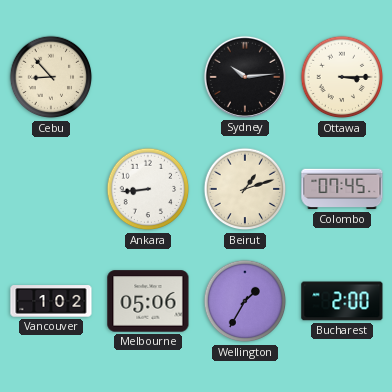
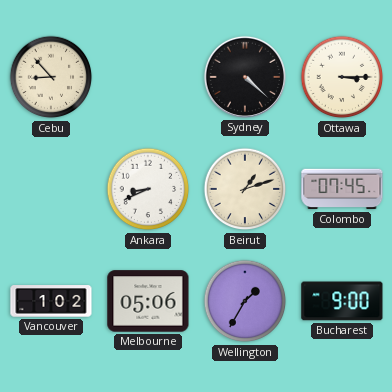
Sydney: 10:14 -> 4:22
Ankara: 8:44 -> 8:41
Bucharest: 2:00 -> 9:00
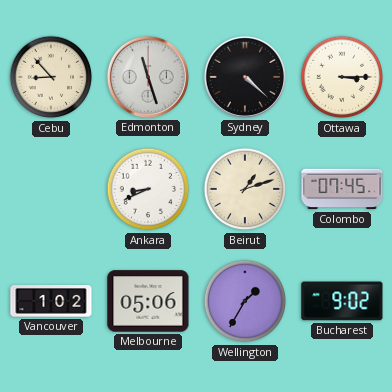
Edmonton: none -> 11:27
Bucharest: 9:00 -> 9:02
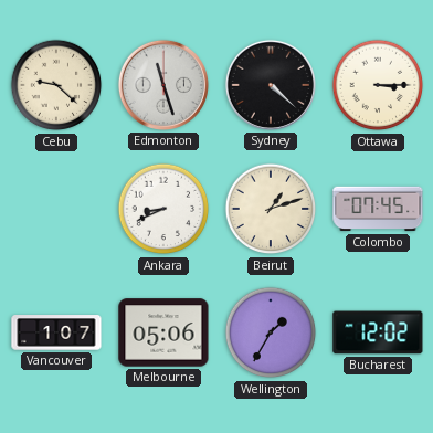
Cebu: 8:53 -> 9:22
Vancouver: 1:02 -> 1:07
Bucharest: 9:02 -> 12:02
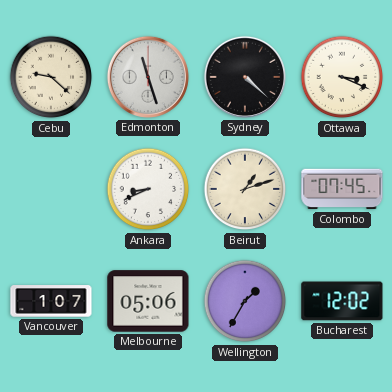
Ottawa: 3:15 -> 3:19
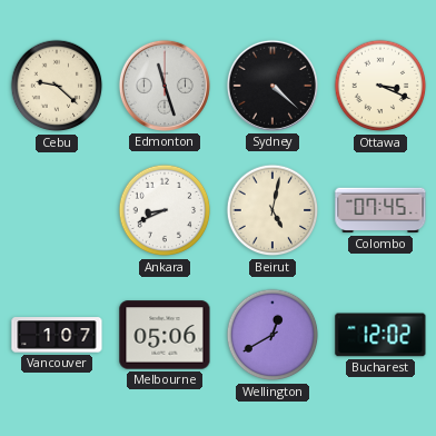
Beirut: 1:12 -> 5:02
Wellington: 1:35 -> 12:40
